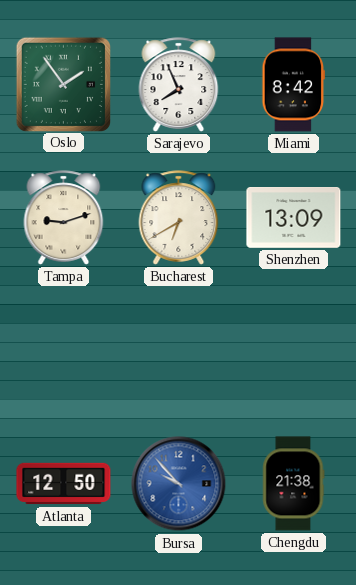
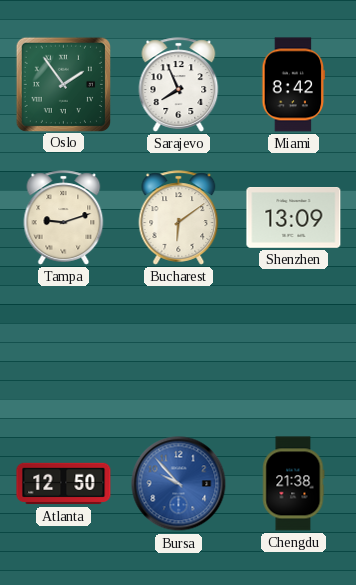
Bucharest: 6:40 -> 6:09
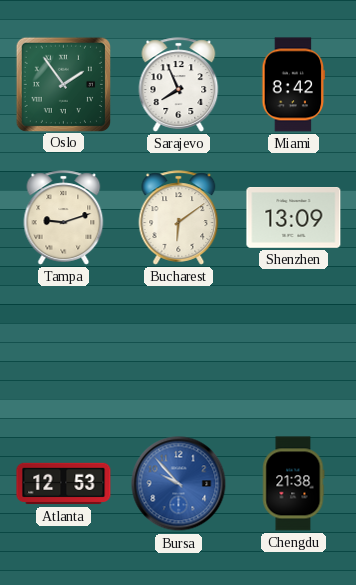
Atlanta: 12:50 -> 12:53
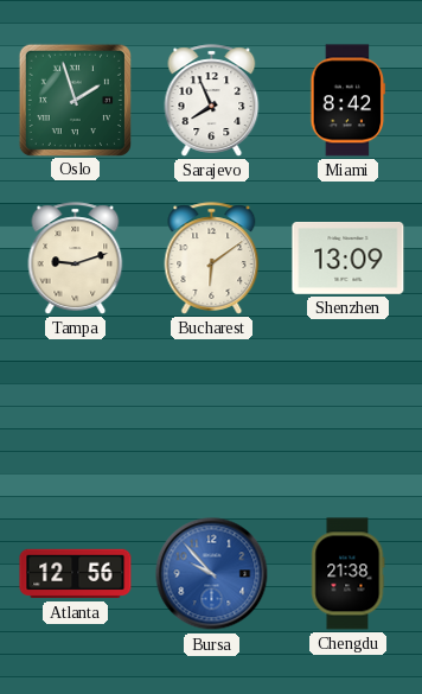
Oslo: 1:54 -> 1:57
Atlanta: 12:53 -> 12:56
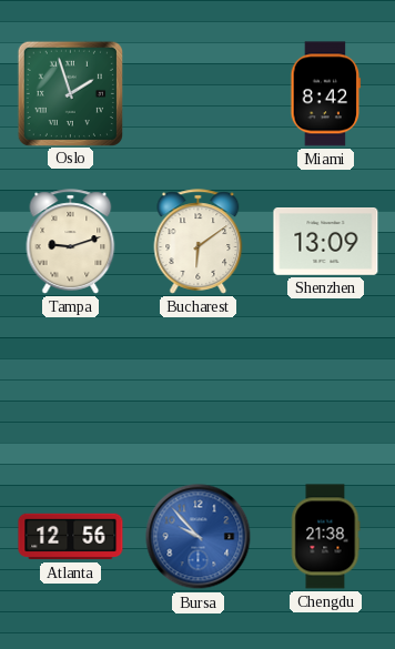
Sarajevo: 7:56 -> none
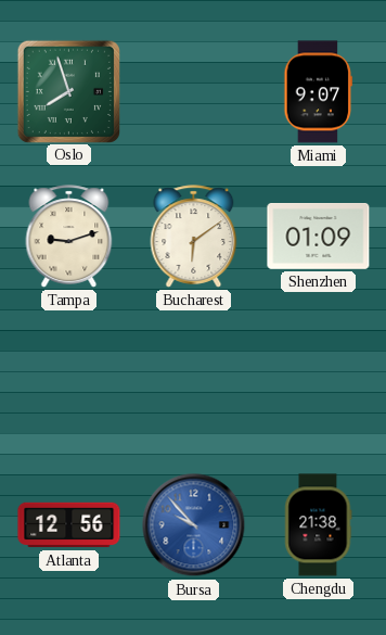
Oslo: 1:57 -> 7:57
Miami: 8:42 -> 9:07
Shenzhen: 13:09 -> 01:09
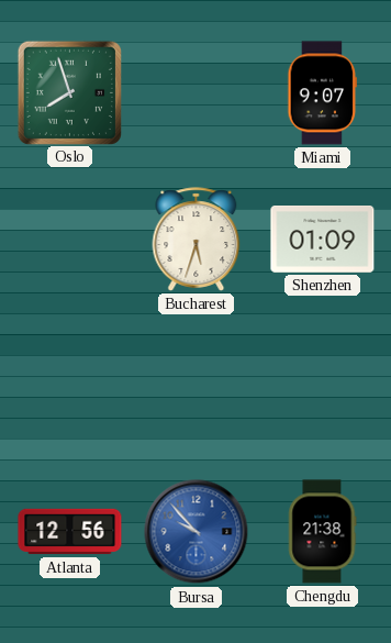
Tampa: 9:12 -> none
Bucharest: 6:09 -> 5:33
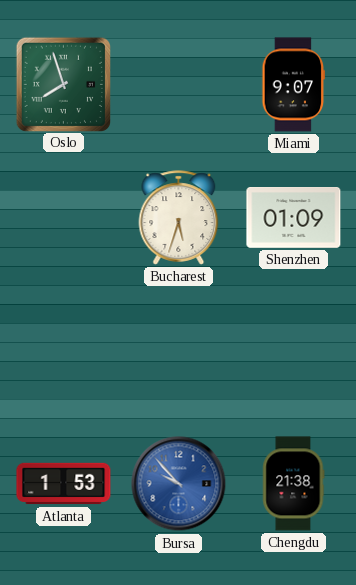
Atlanta: 12:56 -> 1:53
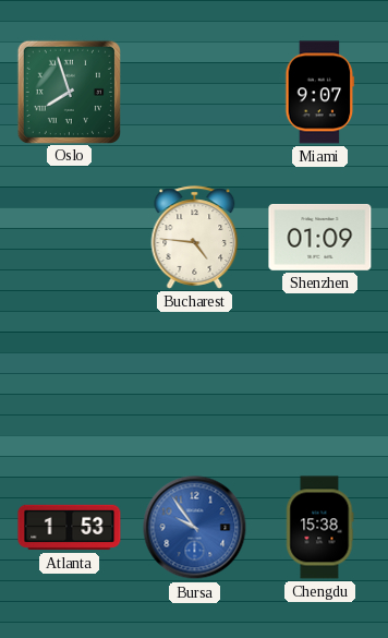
Bucharest: 5:33 -> 4:46
Bursa: 9:53 -> 9:54
Chengdu: 21:38 -> 15:38
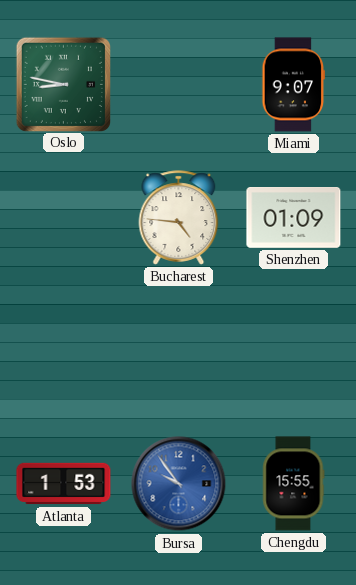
Oslo: 7:57 -> 8:47
Chengdu: 15:38 -> 15:55
